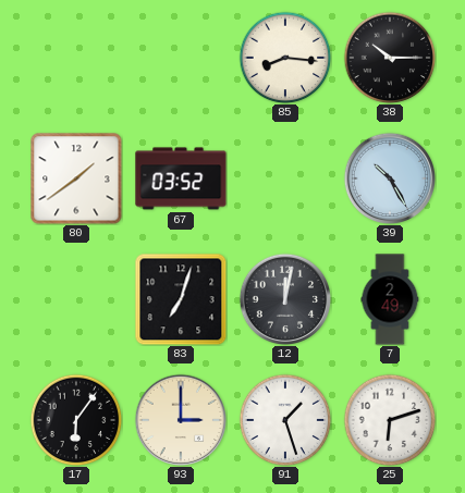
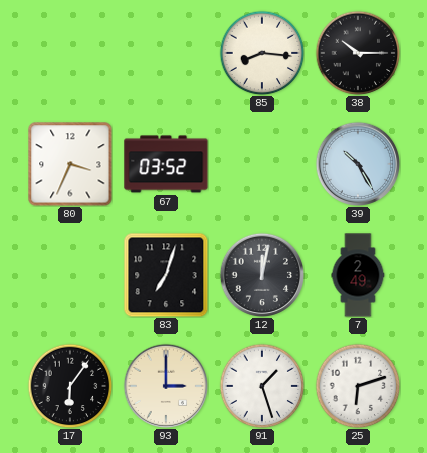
80: 1:39 -> 3:34
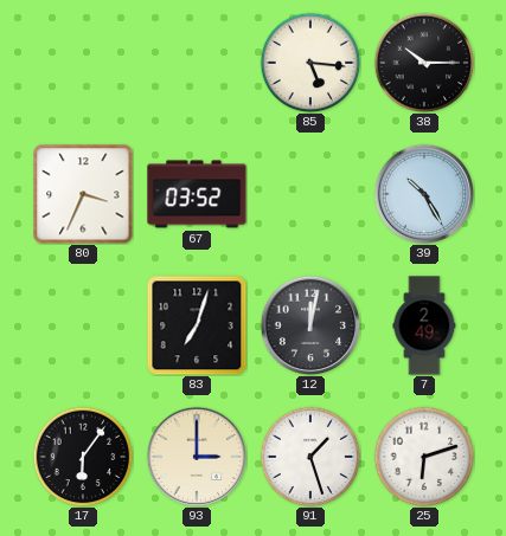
85: 8:16 -> 5:16
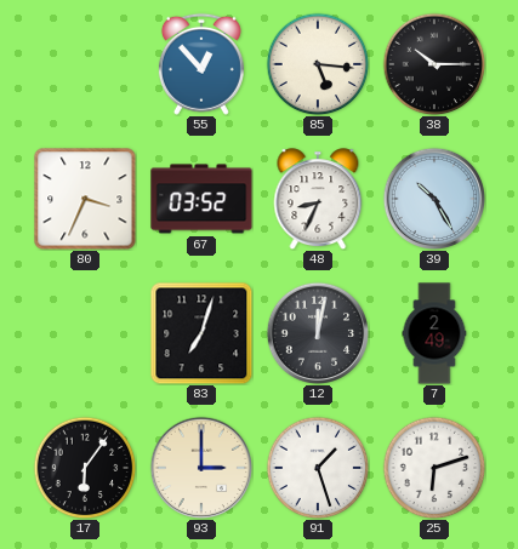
55: none -> 12:53
48: none -> 8:34
